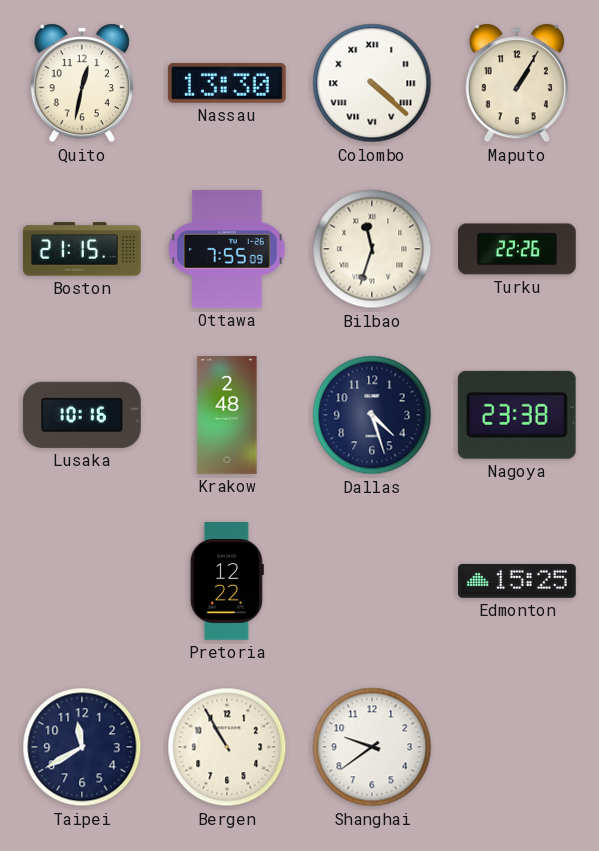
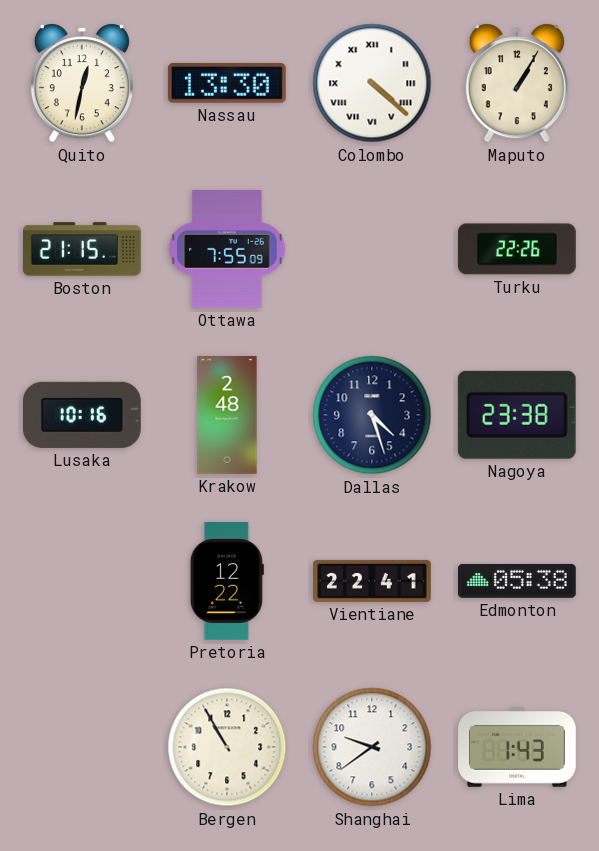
Bilbao: 11:33 -> none
Vientiane: none -> 22:41
Edmonton: 15:25 -> 05:38
Taipei: 11:40 -> none
Lima: none -> 1:43
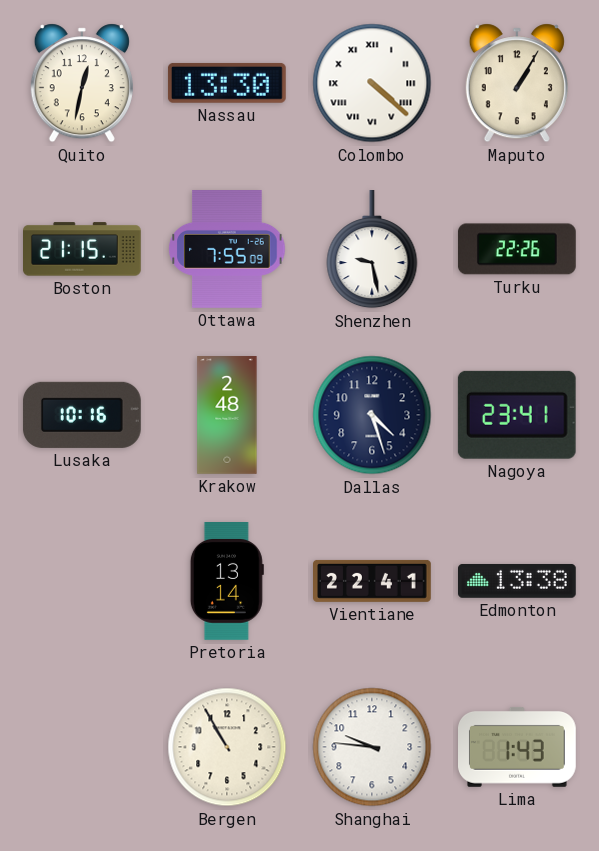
Shenzhen: none -> 9:28
Nagoya: 23:38 -> 23:41
Pretoria: 12:22 -> 13:14
Edmonton: 05:38 -> 13:38
Shanghai: 9:39 -> 9:46
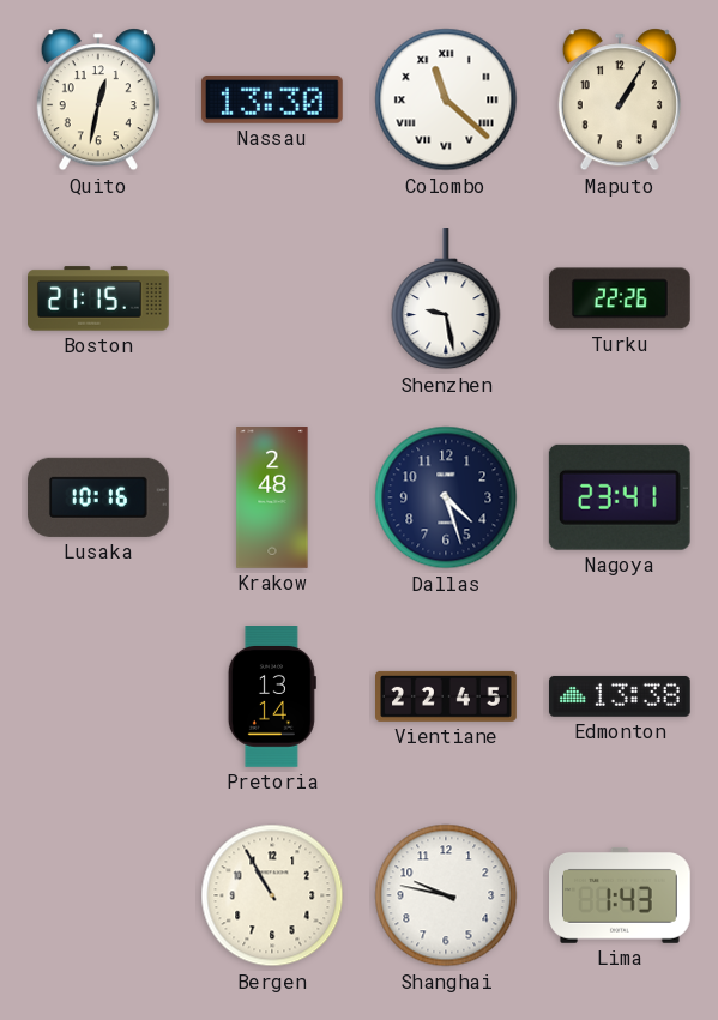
Colombo: 4:22 -> 11:22
Ottawa: 7:55 -> none
Vientiane: 22:41 -> 22:45
Shanghai: 9:46 -> 9:47
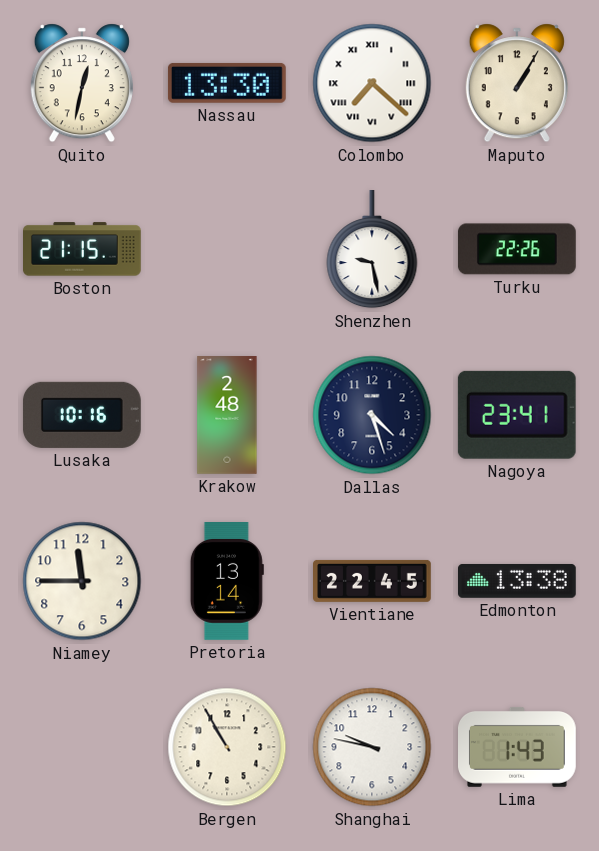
Colombo: 11:22 -> 7:22
Niamey: none -> 11:45
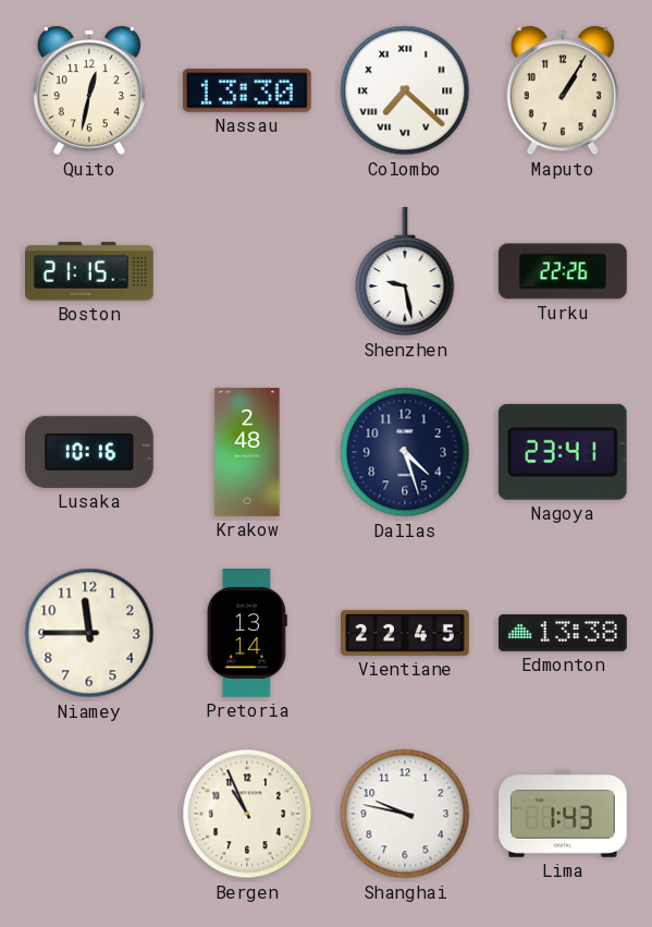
Bergen: 10:55 -> 10:56
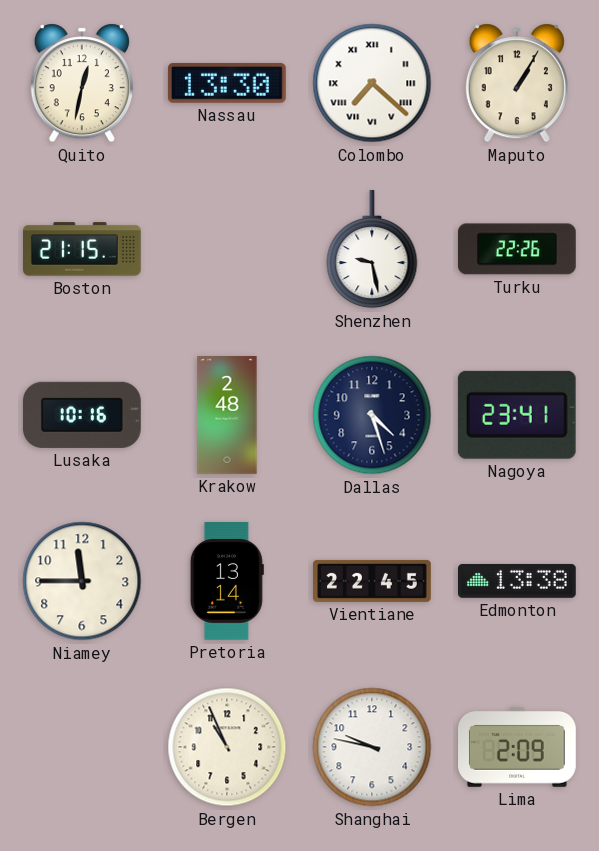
Lima: 1:43 -> 2:09
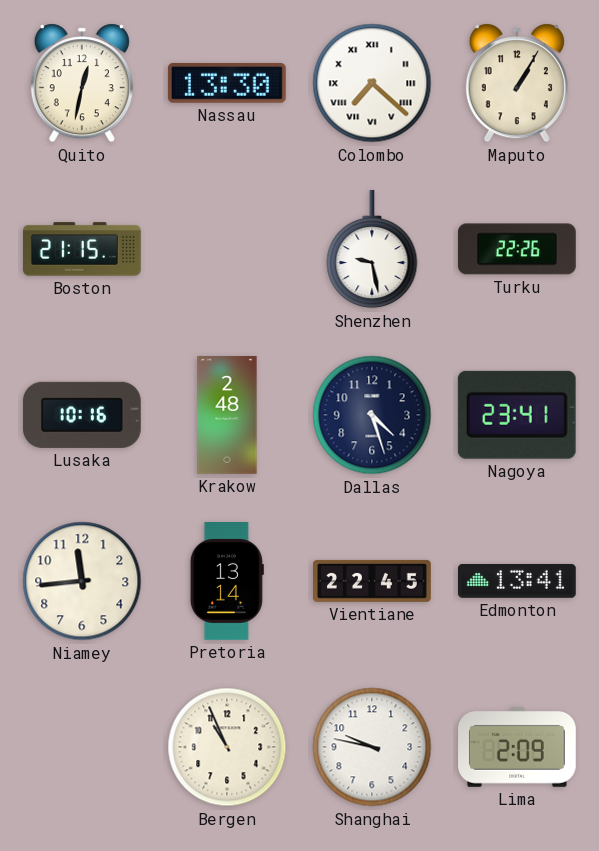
Niamey: 11:45 -> 11:44
Edmonton: 13:38 -> 13:41
